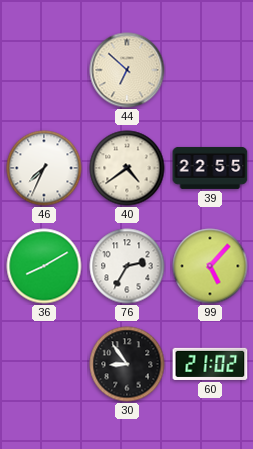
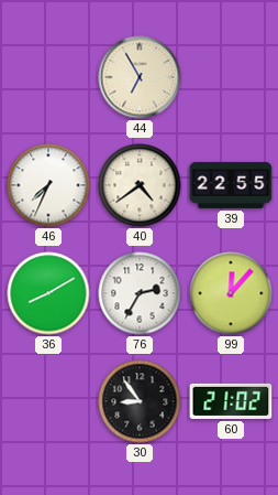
44: 6:52 -> 6:55
99: 5:07 -> 12:07
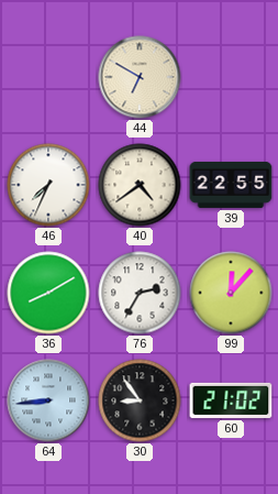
44: 6:55 -> 6:50
64: none -> 8:44
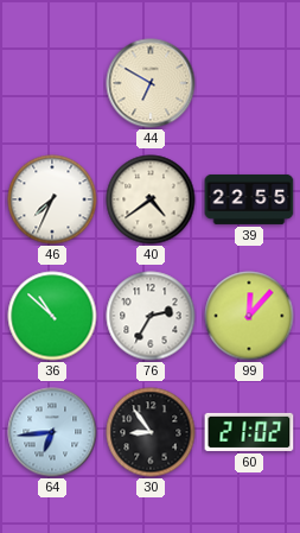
36: 8:10 -> 10:52
64: 8:44 -> 6:44
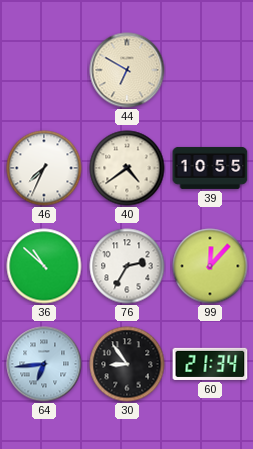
39: 22:55 -> 10:55
60: 21:02 -> 21:34
